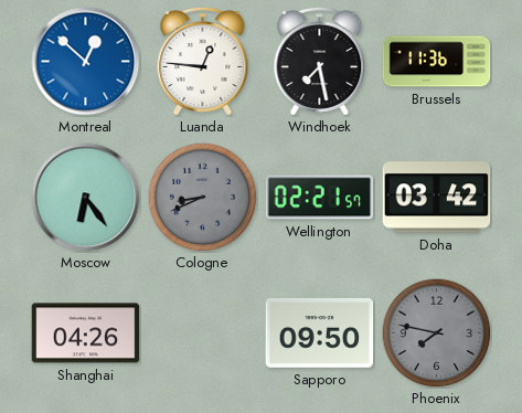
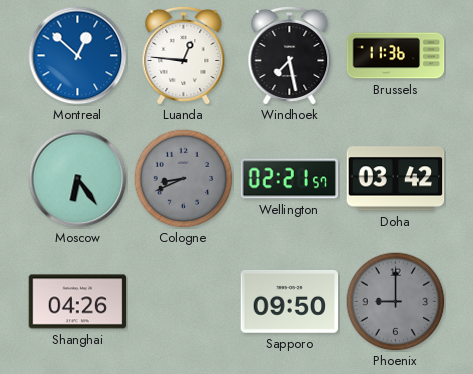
Phoenix: 7:47 -> 9:00
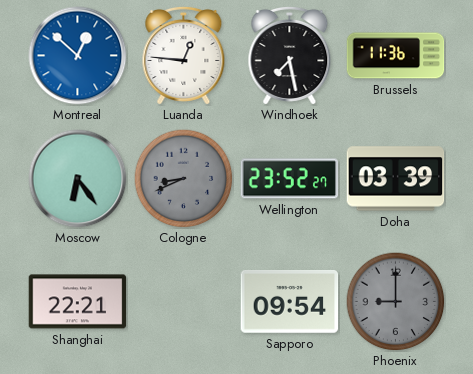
Wellington: 02:21 -> 23:52
Doha: 03:42 -> 03:39
Shanghai: 04:26 -> 22:21
Sapporo: 09:50 -> 09:54
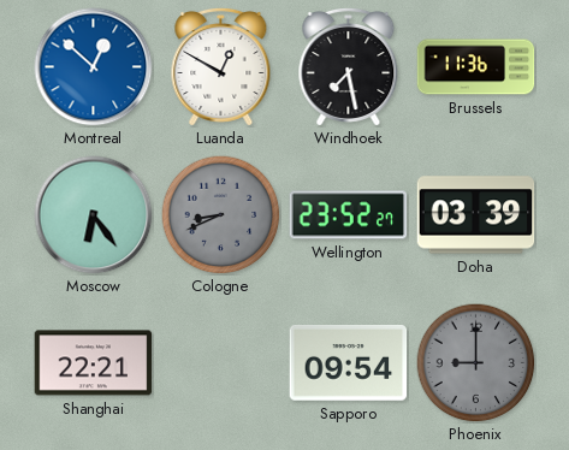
Luanda: 12:46 -> 12:50
